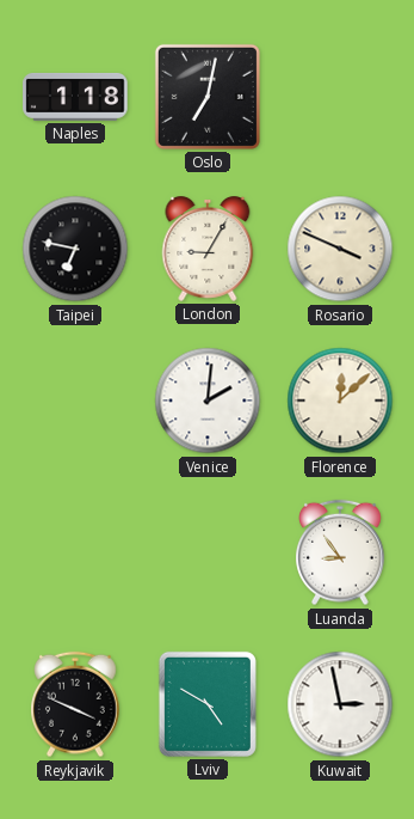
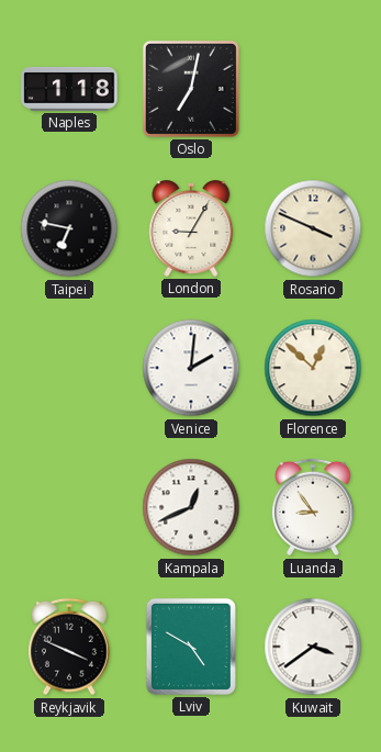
Florence: 12:08 -> 12:52
Kampala: none -> 12:41
Kuwait: 2:58 -> 3:39
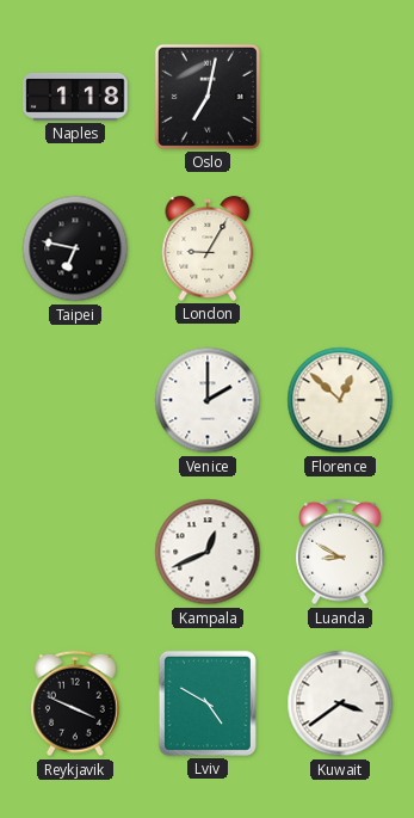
Rosario: 3:49 -> none
Venice: 2:01 -> 2:00
Luanda: 8:54 -> 8:50
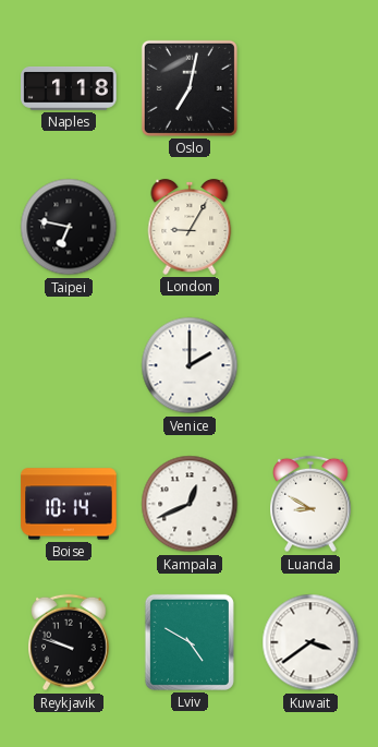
Florence: 12:52 -> none
Boise: none -> 10:14
Reykjavik: 3:49 -> 9:48
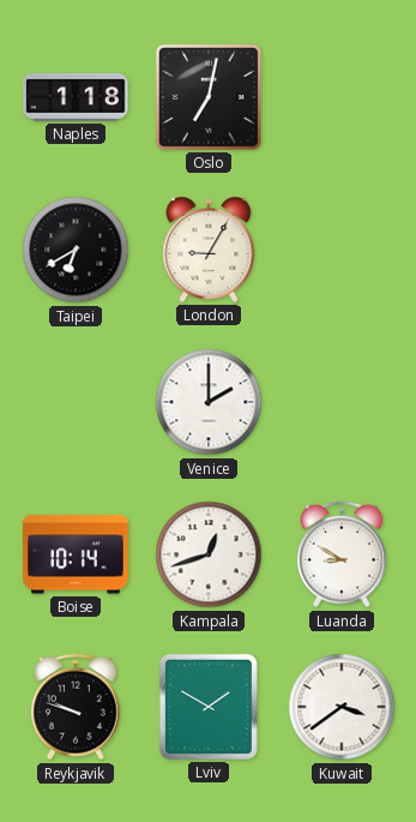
Taipei: 6:47 -> 6:40
Kampala: 12:41 -> 12:42
Lviv: 4:50 -> 1:50
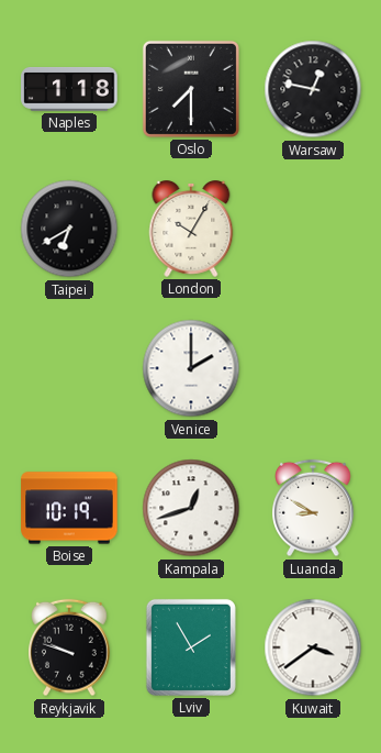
Oslo: 7:02 -> 7:30
Warsaw: none -> 12:47
London: 9:05 -> 10:05
Boise: 10:14 -> 10:19
Lviv: 1:50 -> 1:55
